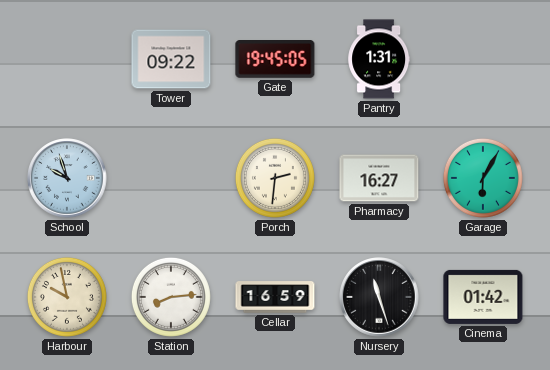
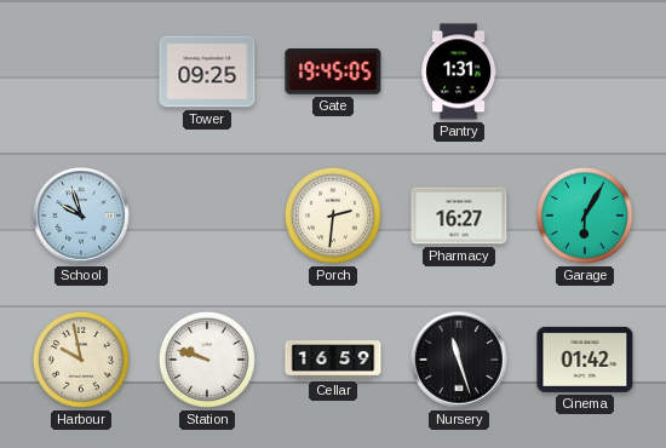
Tower: 09:22 -> 09:25
Station: 8:14 -> 9:48
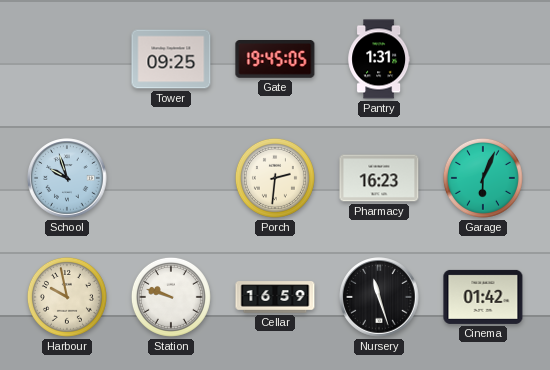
Pharmacy: 16:27 -> 16:23
Garage: 6:05 -> 6:04
